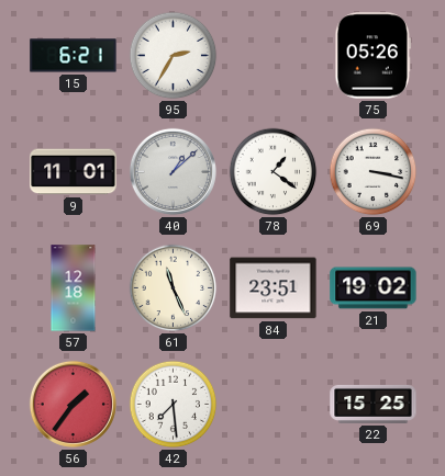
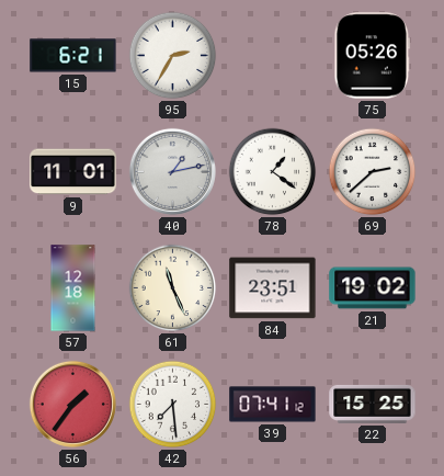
40: 1:08 -> 1:13
69: 3:17 -> 2:38
39: none -> 07:41
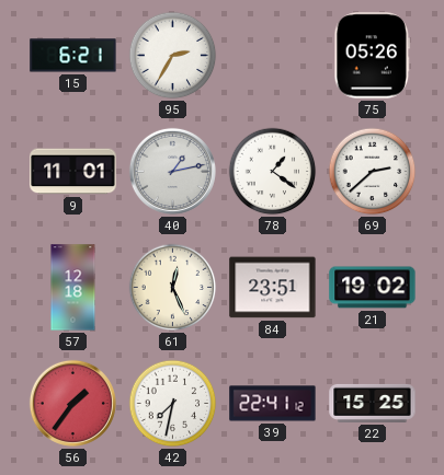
61: 11:26 -> 12:26
42: 7:29 -> 7:32
39: 07:41 -> 22:41
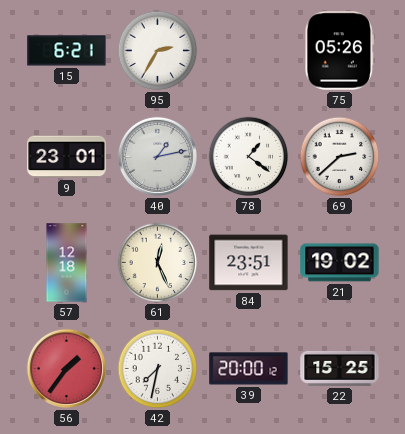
9: 11:01 -> 23:01
39: 22:41 -> 20:00
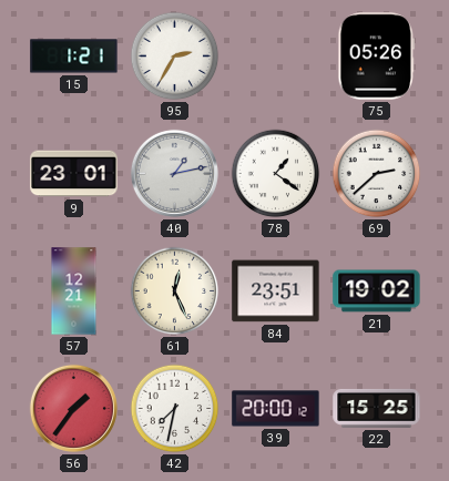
15: 6:21 -> 1:21
57: 12:18 -> 12:21
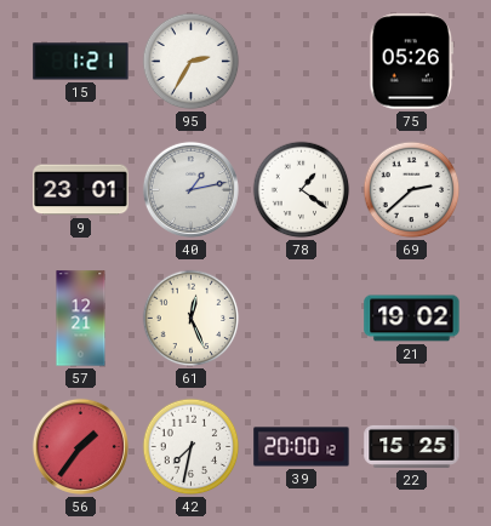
84: 23:51 -> none
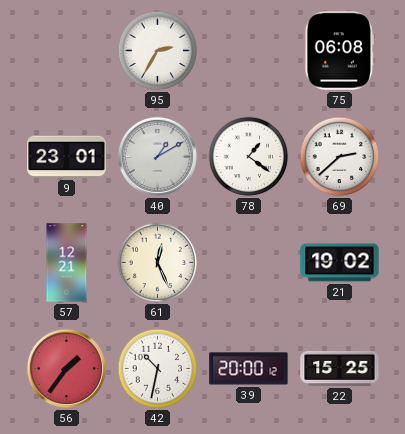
15: 1:21 -> none
75: 05:26 -> 06:08
40: 1:13 -> 1:10
42: 7:32 -> 10:32
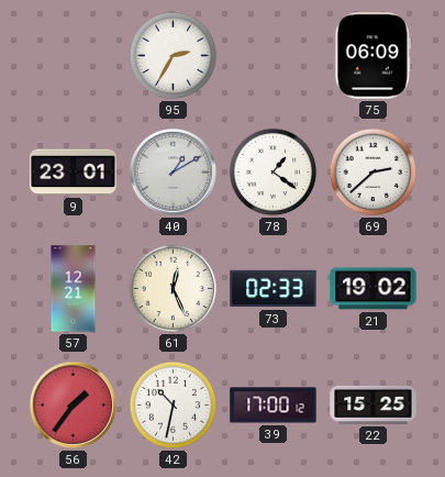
75: 06:08 -> 06:09
73: none -> 02:33
39: 20:00 -> 17:00
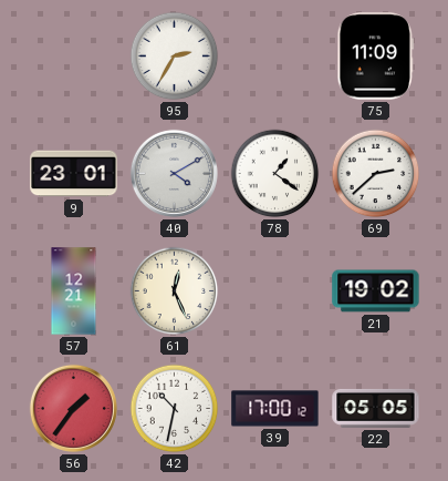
75: 06:09 -> 11:09
40: 1:10 -> 4:10
73: 02:33 -> none
22: 15:25 -> 05:05
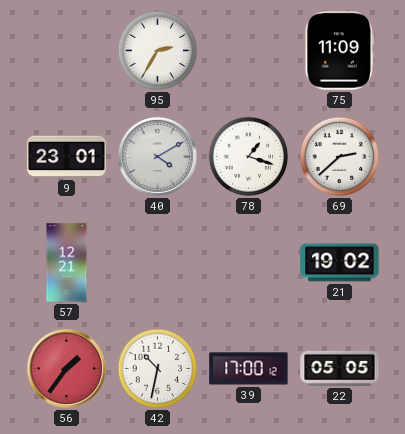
78: 1:21 -> 1:18
61: 12:26 -> none
